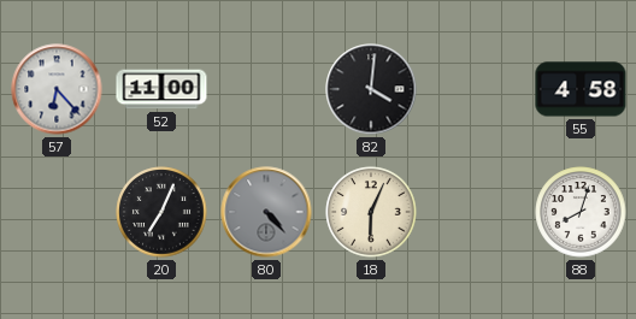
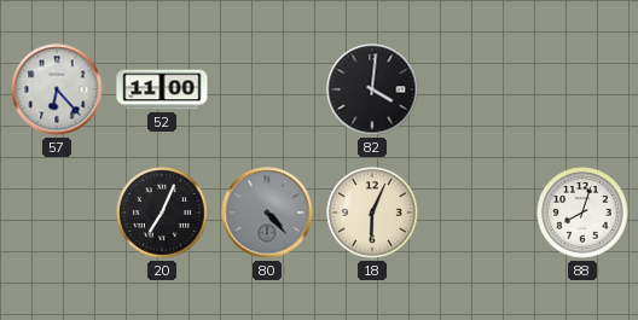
55: 4:58 -> none
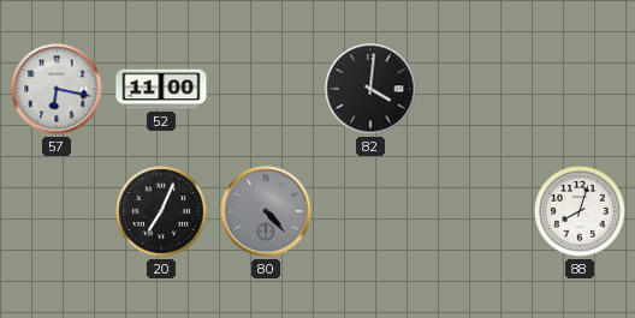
57: 6:23 -> 6:17
18: 6:04 -> none
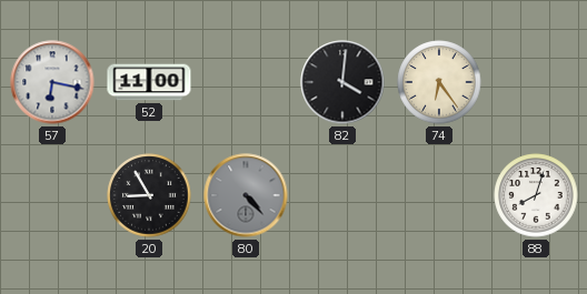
74: none -> 6:24
20: 7:04 -> 8:55
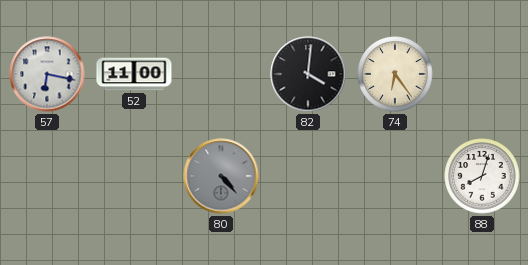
20: 8:55 -> none
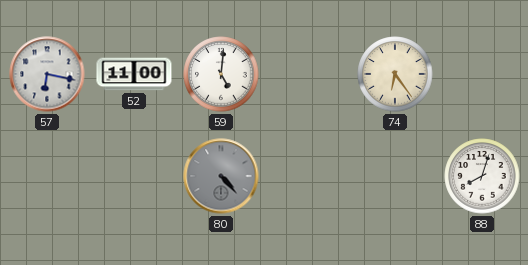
59: none -> 5:01
82: 4:01 -> none
